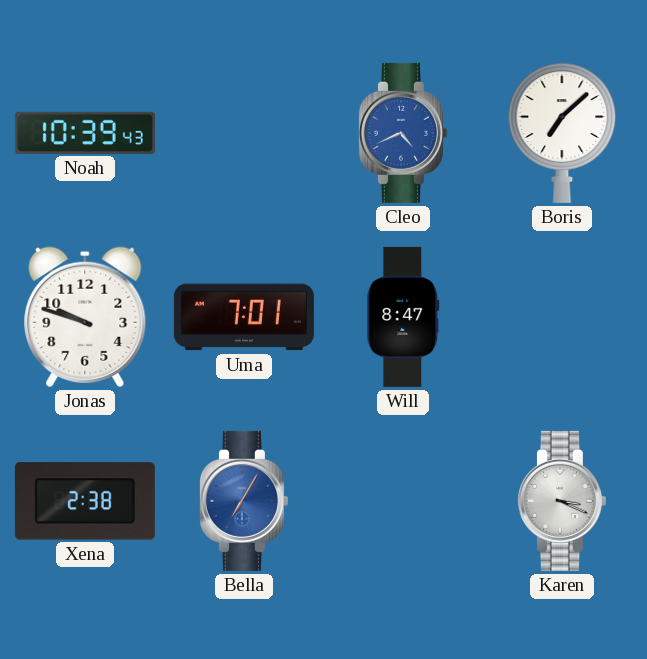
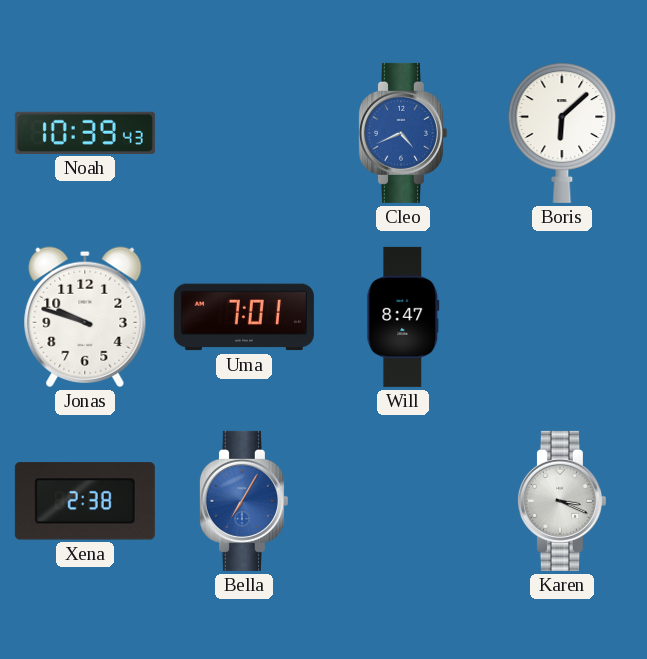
Boris: 7:08 -> 6:08
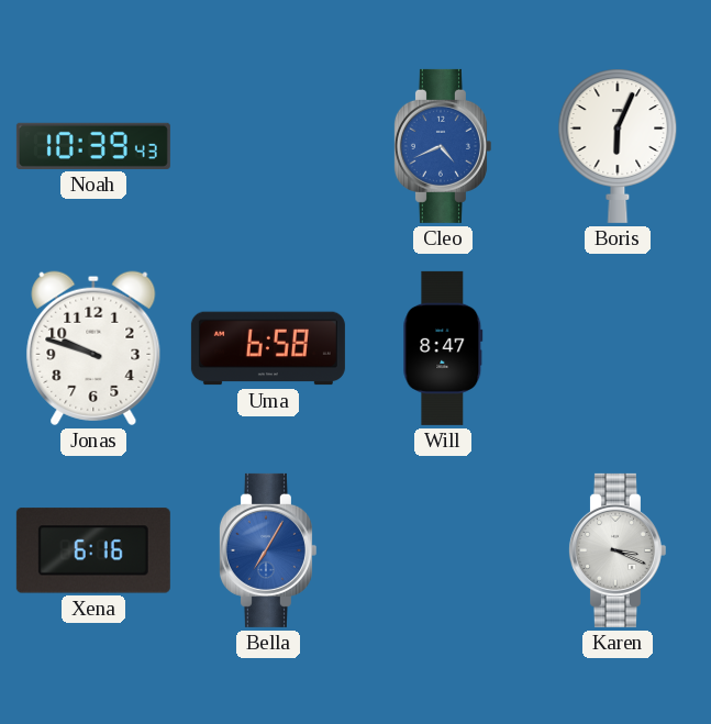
Boris: 6:08 -> 6:04
Uma: 7:01 -> 6:58
Xena: 2:38 -> 6:16
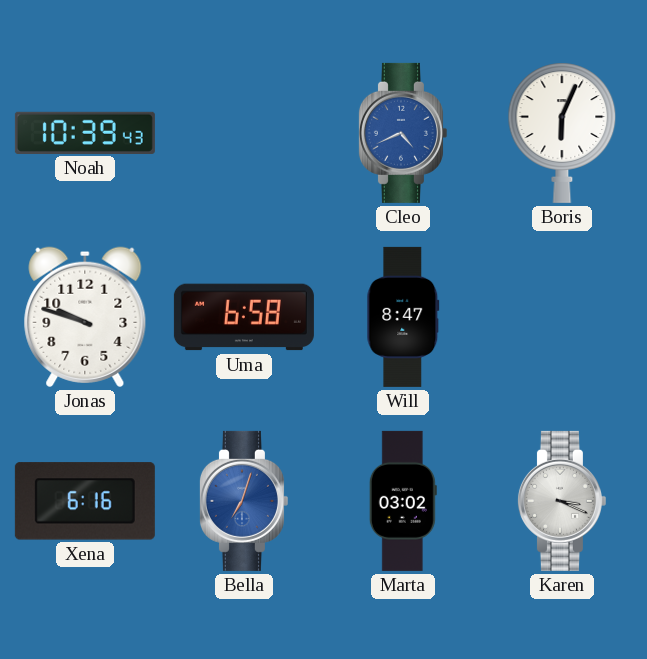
Bella: 7:05 -> 7:03
Marta: none -> 03:02
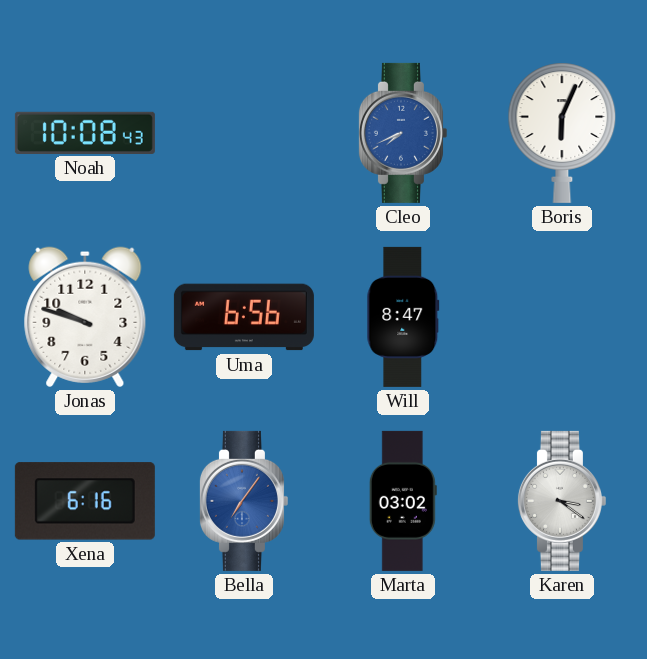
Noah: 10:39 -> 10:08
Cleo: 4:41 -> 7:41
Uma: 6:58 -> 6:56
Bella: 7:03 -> 7:06
Karen: 3:19 -> 3:21
